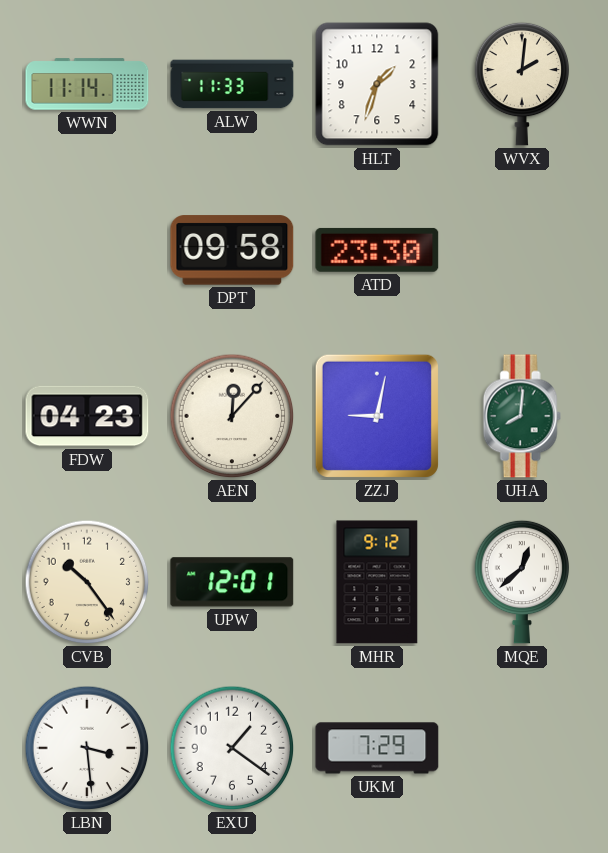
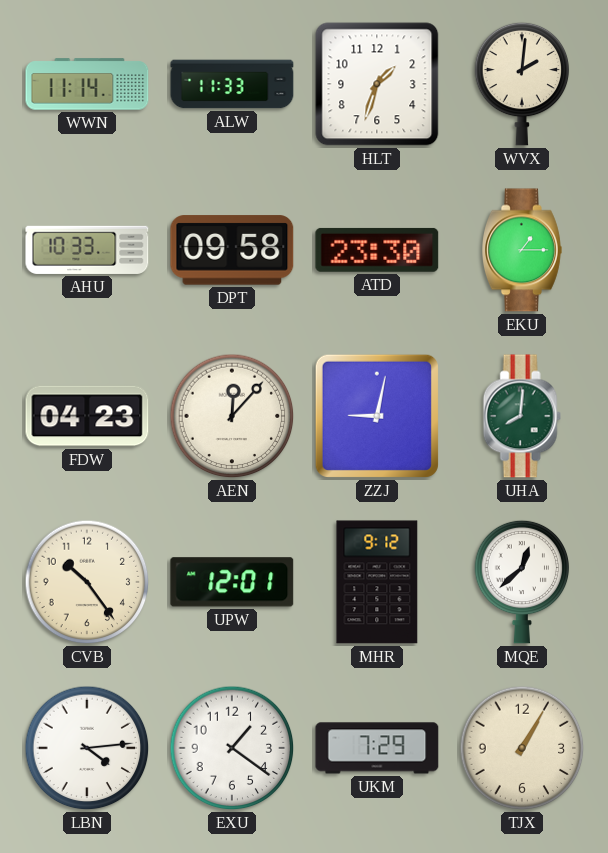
AHU: none -> 10:33
EKU: none -> 1:15
LBN: 3:29 -> 4:14
TJX: none -> 1:05
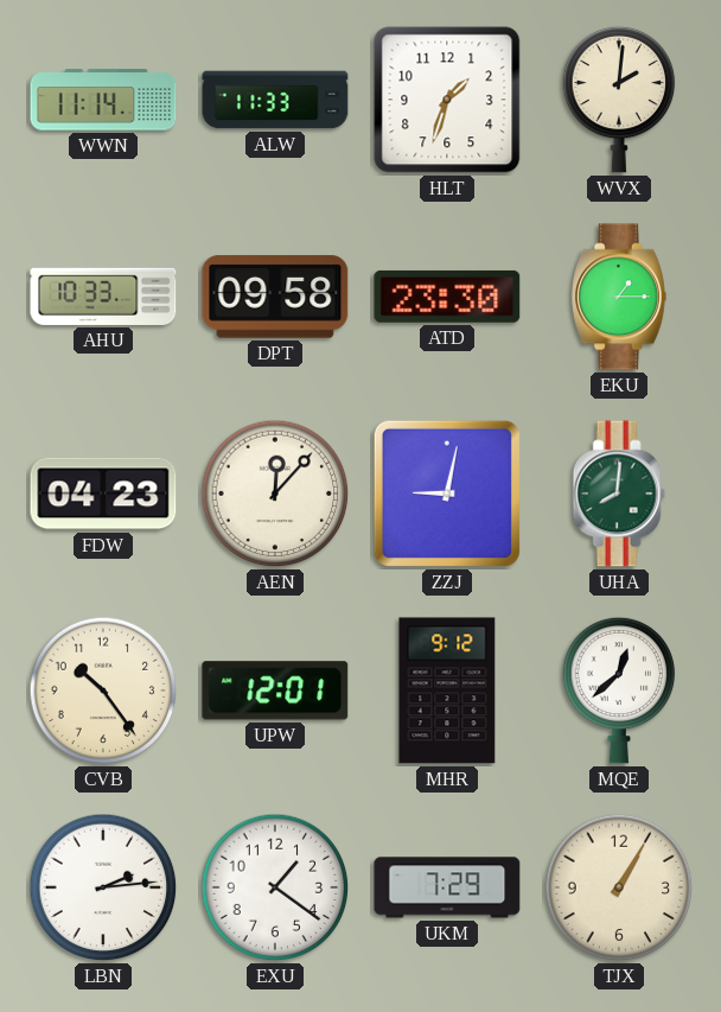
LBN: 4:14 -> 2:14
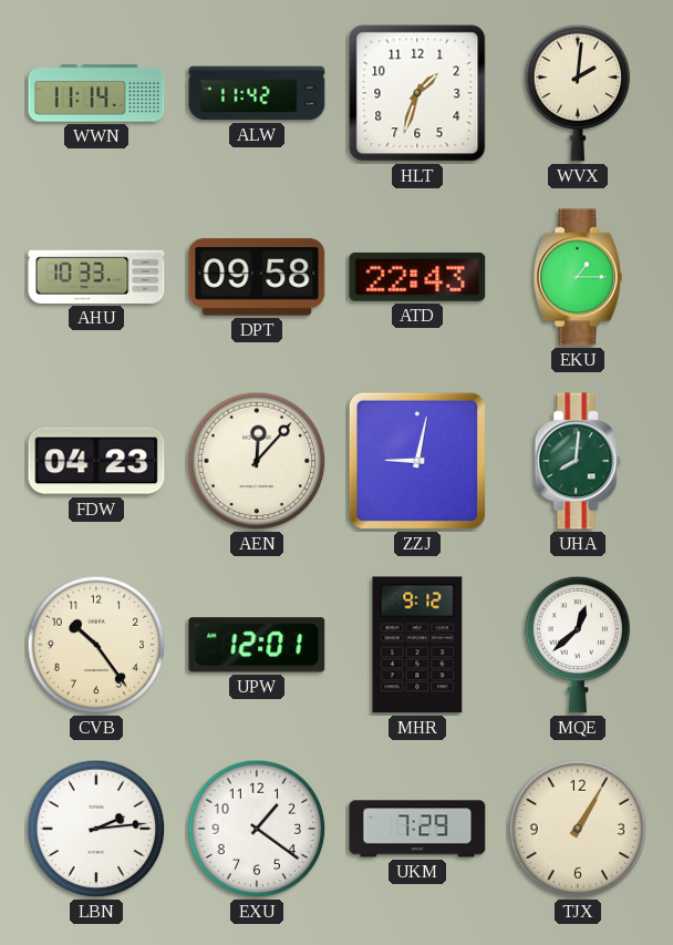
ALW: 11:33 -> 11:42
ATD: 23:30 -> 22:43
